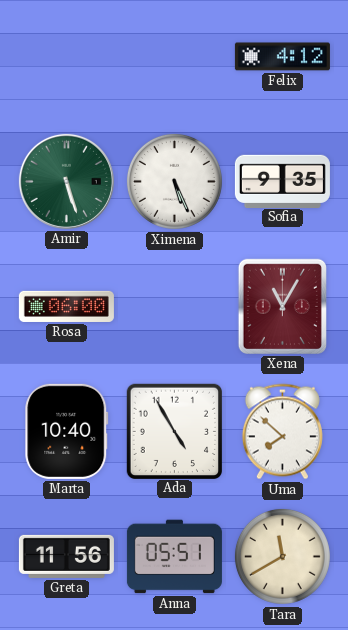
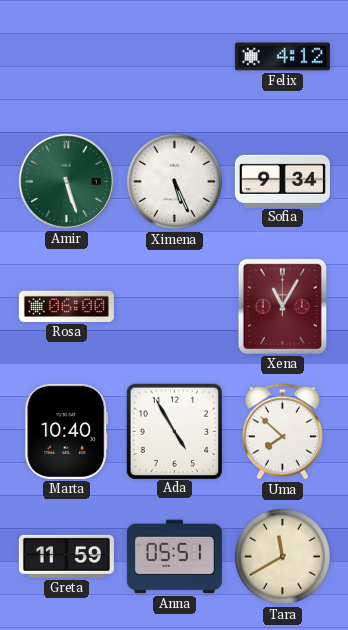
Sofia: 9:35 -> 9:34
Greta: 11:56 -> 11:59
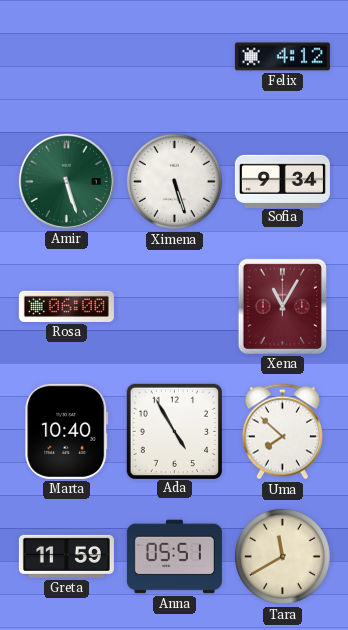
Ximena: 5:26 -> 5:27
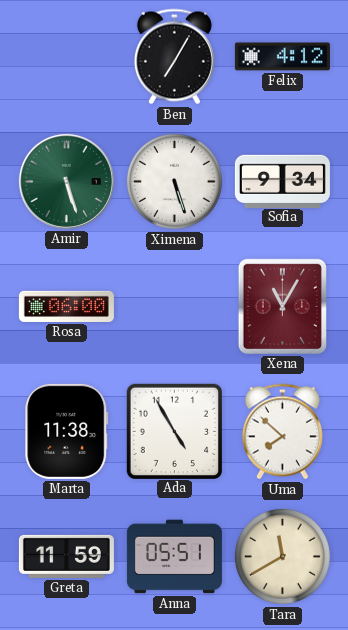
Ben: none -> 7:05
Marta: 10:40 -> 11:38
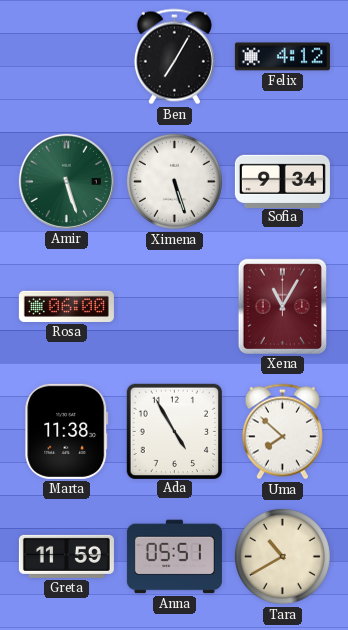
Tara: 11:40 -> 10:40
